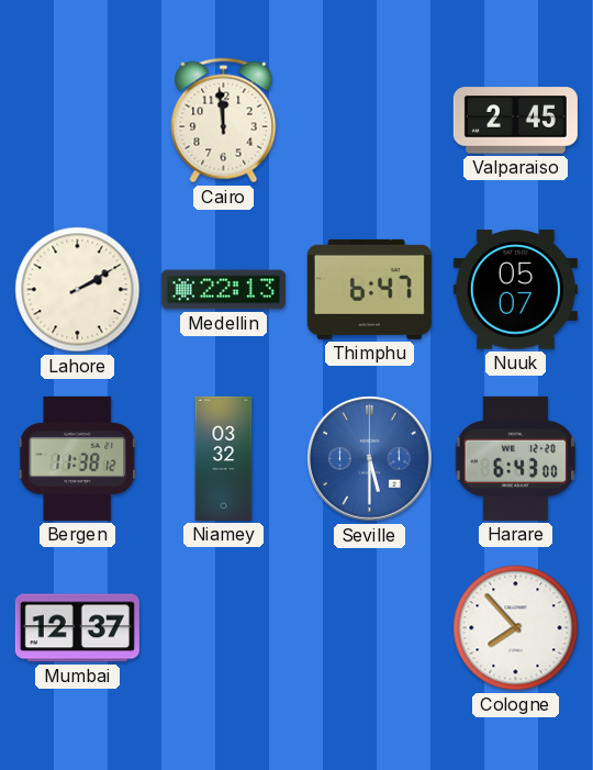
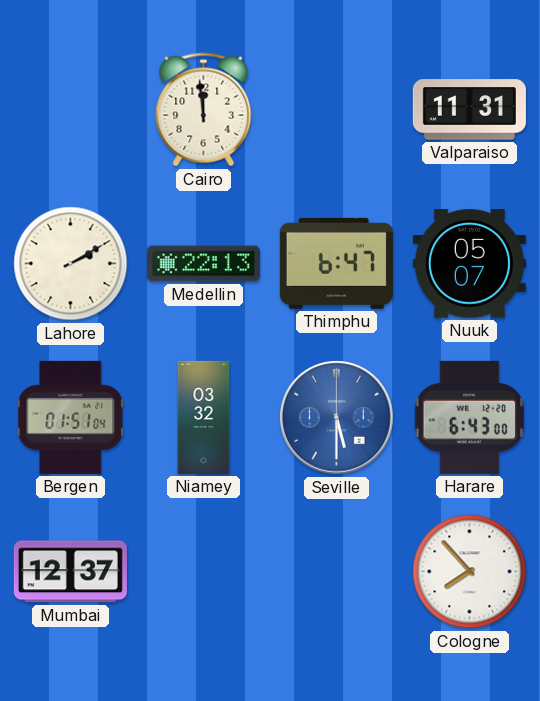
Valparaiso: 2:45 -> 11:31
Bergen: 11:38 -> 01:51
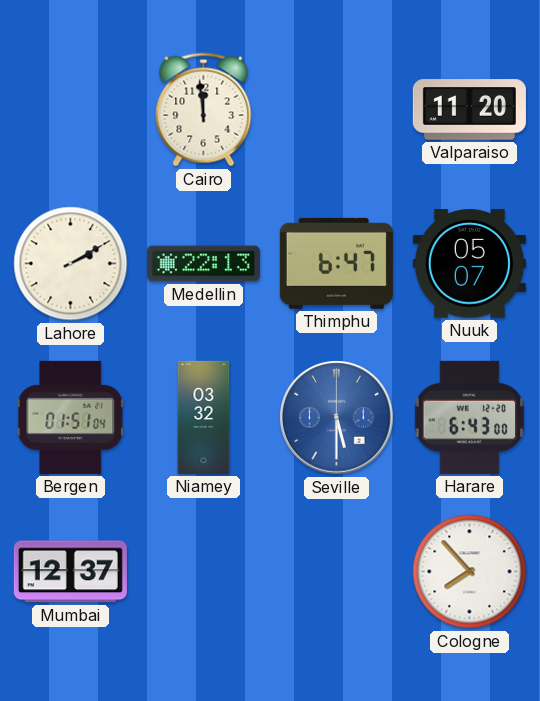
Valparaiso: 11:31 -> 11:20
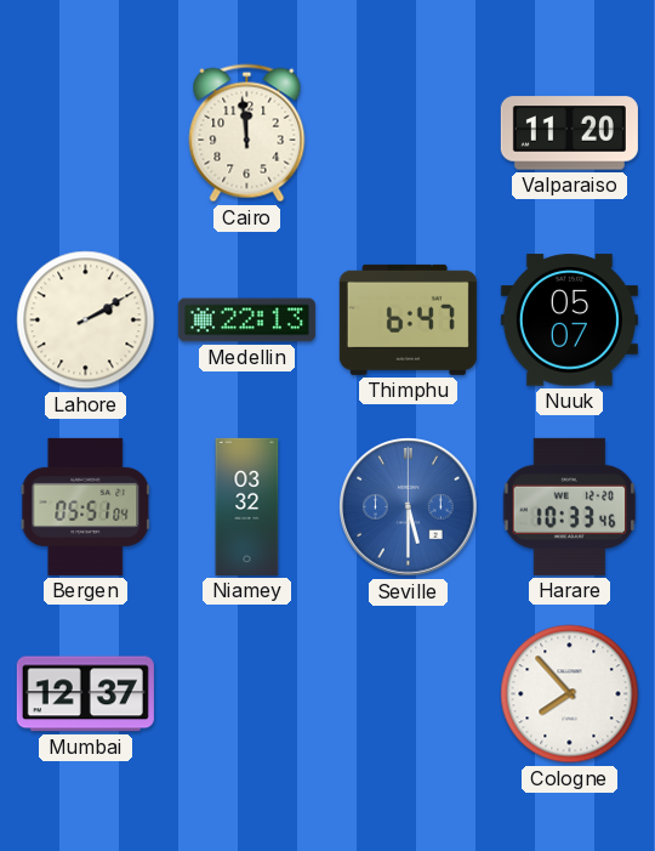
Bergen: 01:51 -> 05:51
Harare: 6:43 -> 10:33
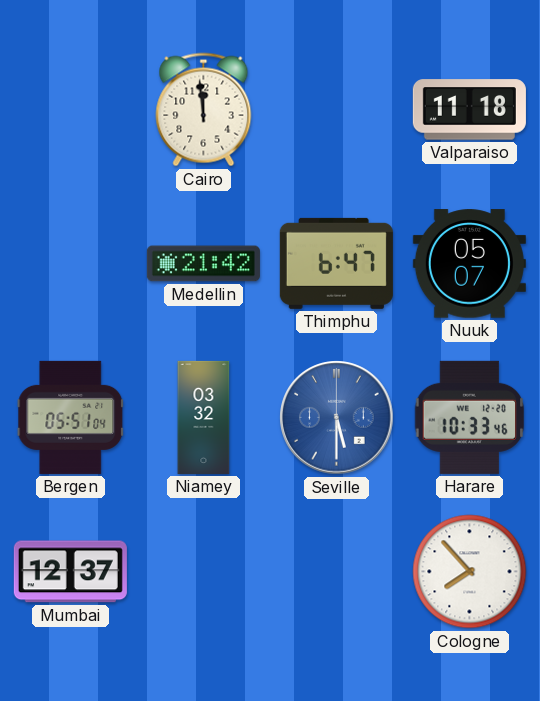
Valparaiso: 11:20 -> 11:18
Lahore: 2:10 -> none
Medellin: 22:13 -> 21:42
